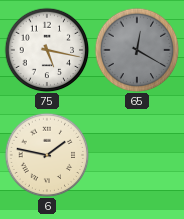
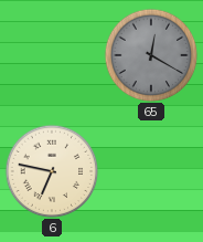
75: 5:17 -> none
6: 1:47 -> 6:47
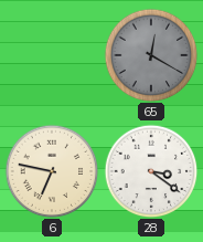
28: none -> 3:21
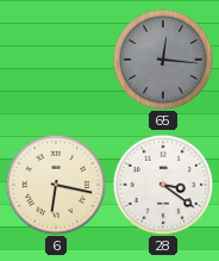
65: 12:20 -> 12:16
6: 6:47 -> 6:17
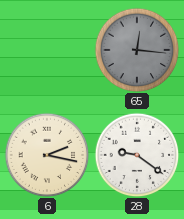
6: 6:17 -> 2:17
28: 3:21 -> 9:21
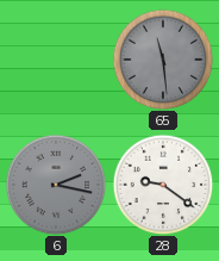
65: 12:16 -> 11:29
6 dial: cream -> grey
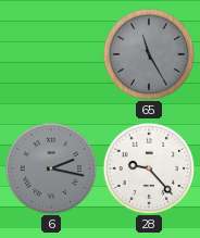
65: 11:29 -> 11:25
28: 9:21 -> 9:23
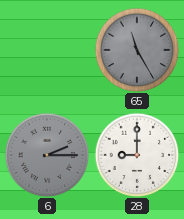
6: 2:17 -> 2:15
28: 9:23 -> 9:00
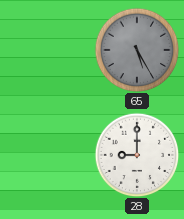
65: 11:25 -> 5:25
6: 2:15 -> none
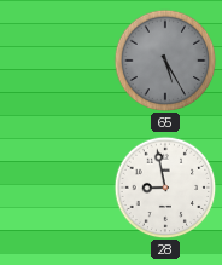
28: 9:00 -> 8:58
